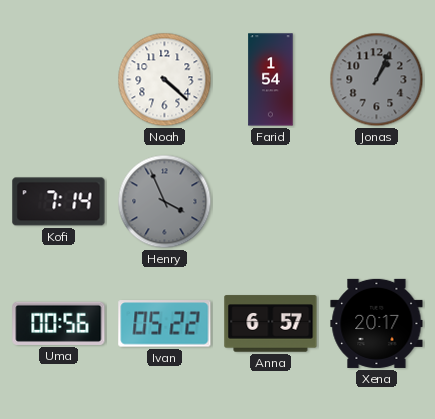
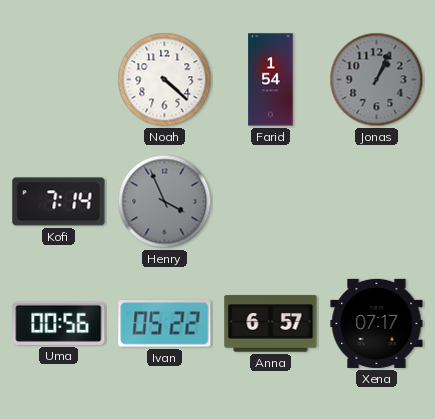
Xena: 20:17 -> 07:17
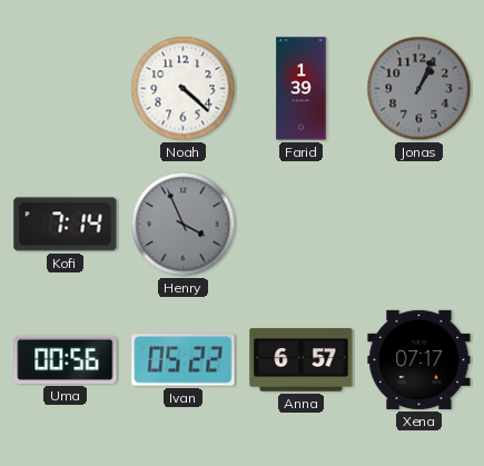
Farid: 1:54 -> 1:39
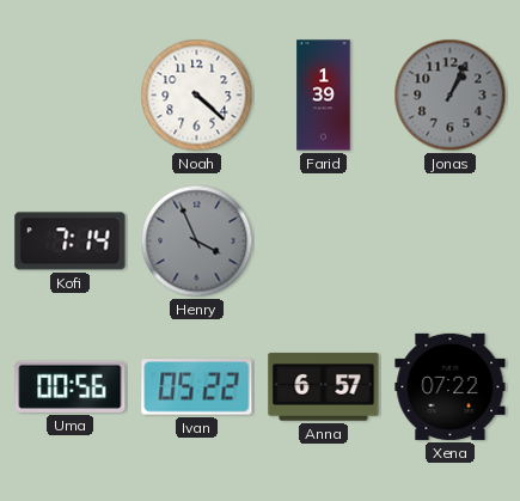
Xena: 07:17 -> 07:22
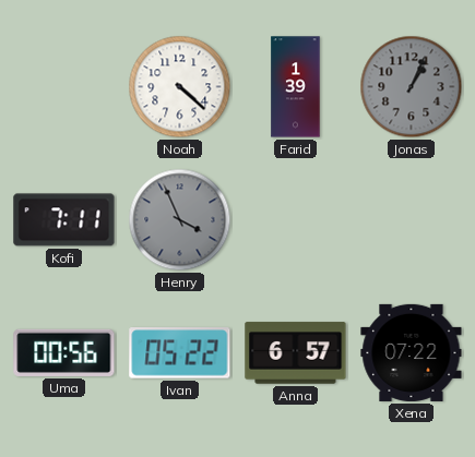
Kofi: 7:14 -> 7:11
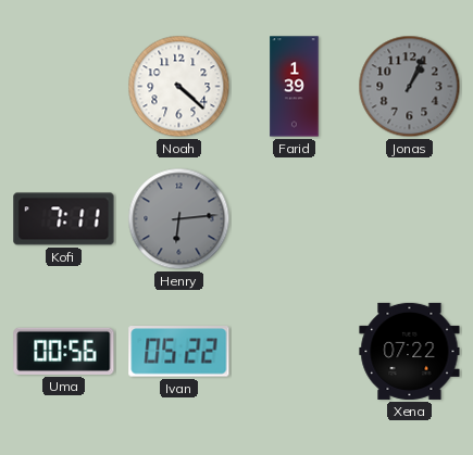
Henry: 3:56 -> 6:14
Anna: 6:57 -> none
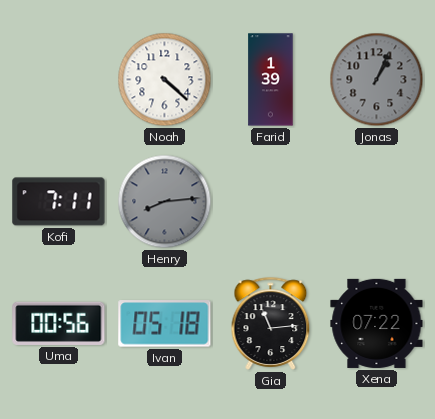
Henry: 6:14 -> 8:14
Ivan: 05:22 -> 05:18
Gia: none -> 11:14
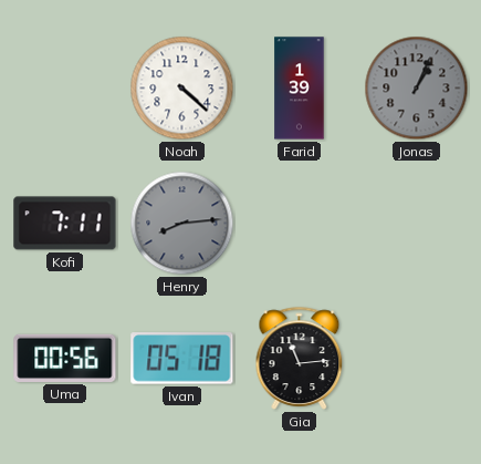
Xena: 07:22 -> none
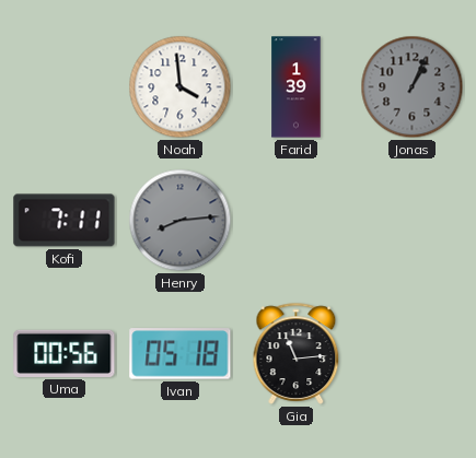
Noah: 4:22 -> 3:59
